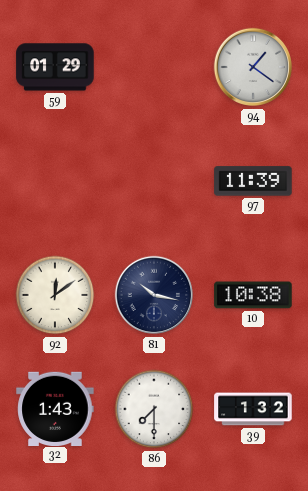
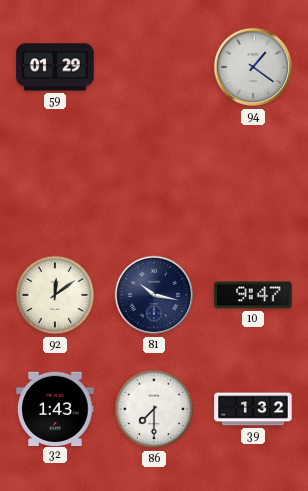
97: 11:39 -> none
10: 10:38 -> 9:47
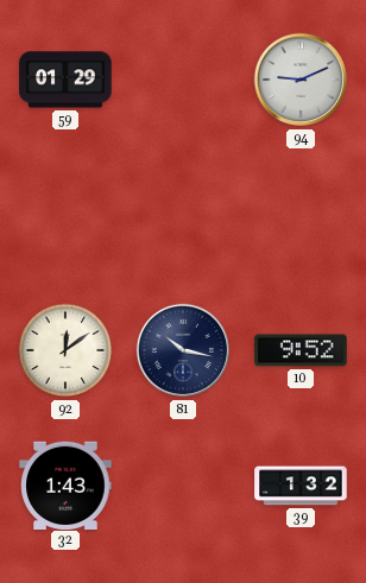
94: 1:21 -> 9:11
10: 9:47 -> 9:52
86: 7:30 -> none
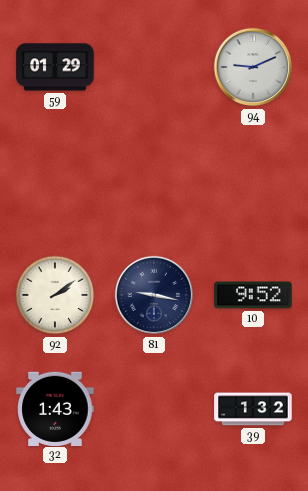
92: 12:09 -> 2:09
81: 10:17 -> 9:17
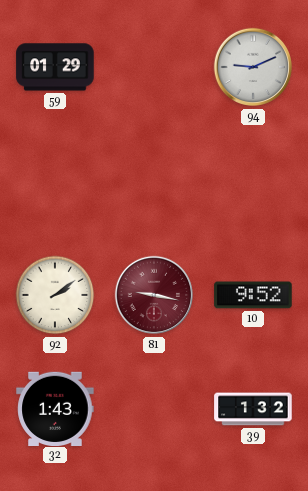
81 dial: navy -> burgundy
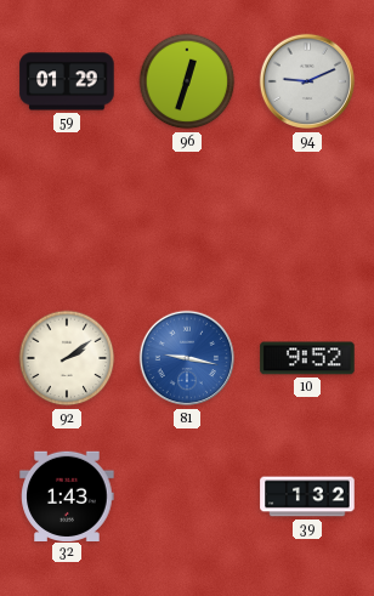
96: none -> 12:33
81 dial: burgundy -> blue
